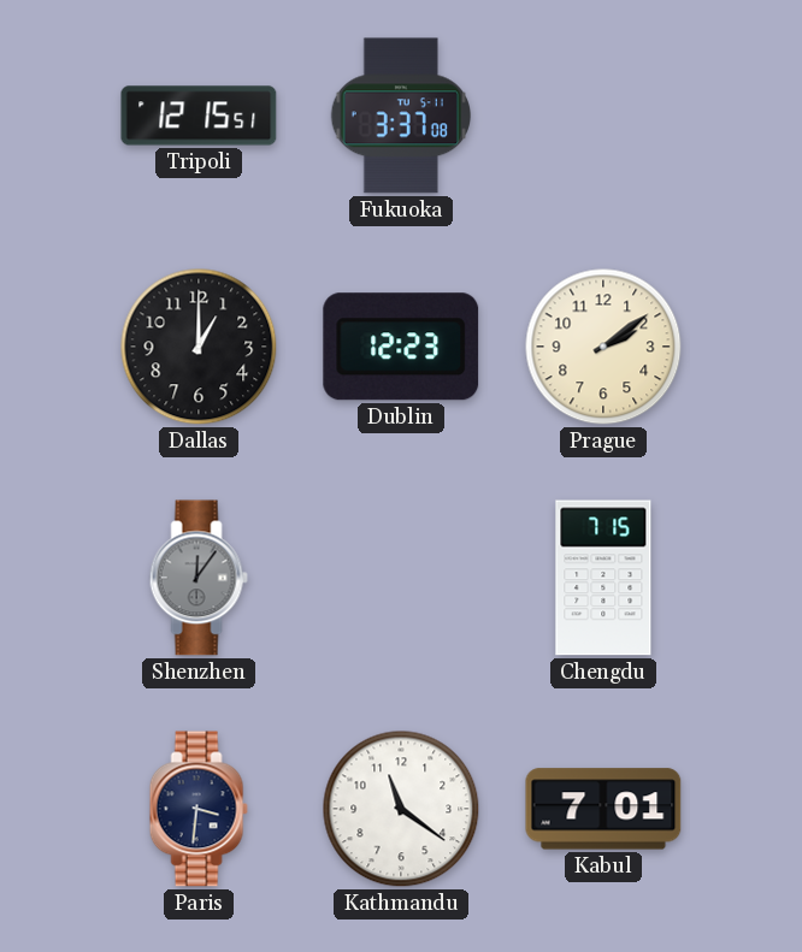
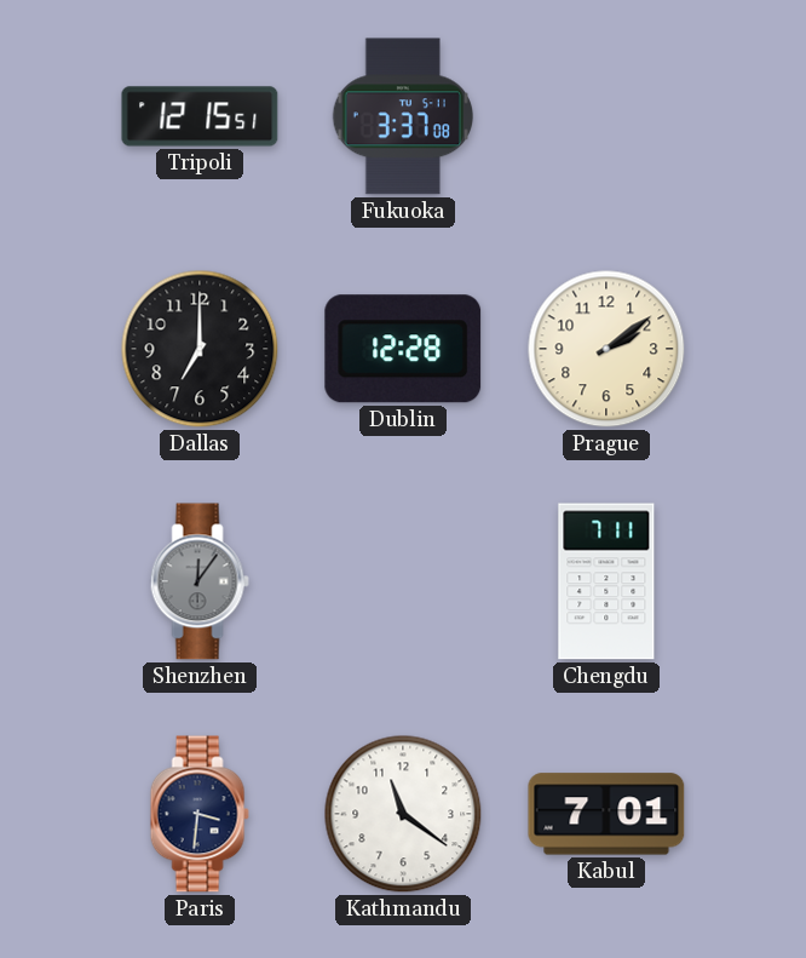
Dallas: 1:00 -> 7:00
Dublin: 12:23 -> 12:28
Chengdu: 7:15 -> 7:11
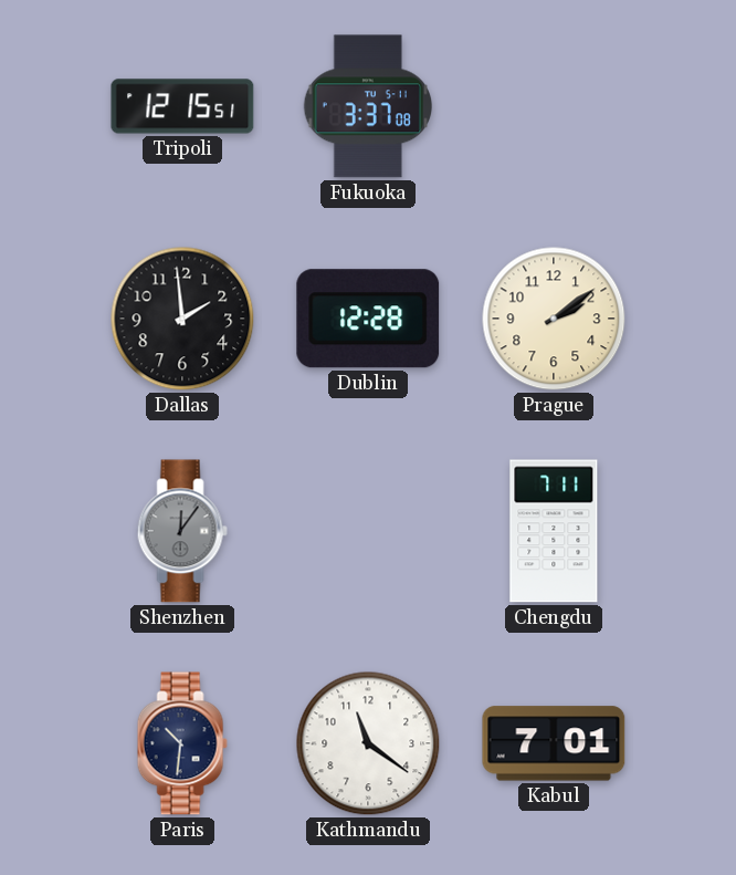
Dallas: 7:00 -> 1:59
Paris: 3:31 -> 10:31
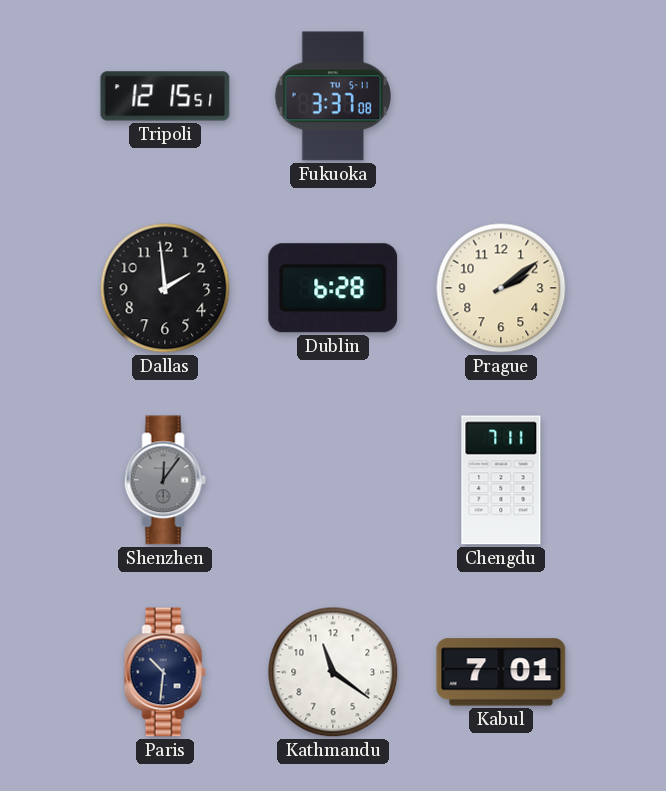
Dublin: 12:28 -> 6:28
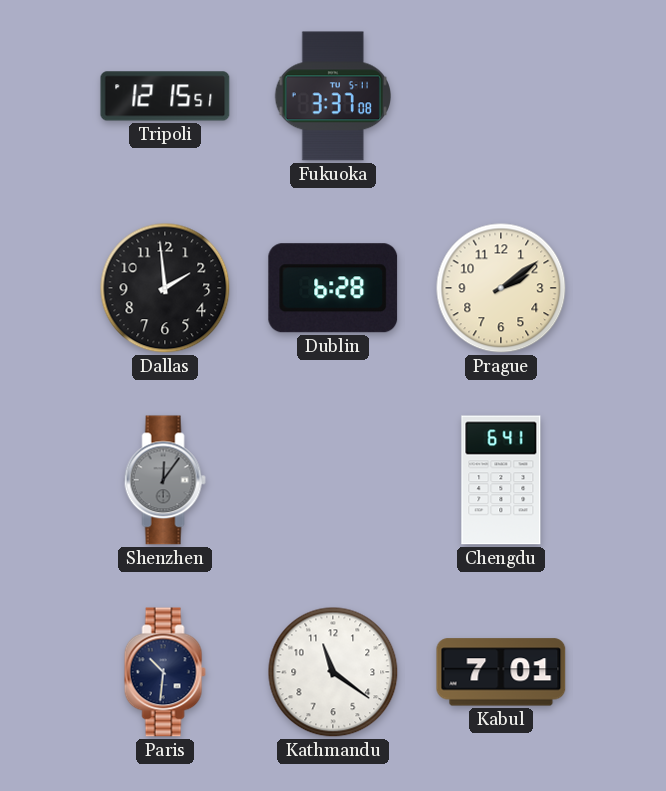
Chengdu: 7:11 -> 6:41
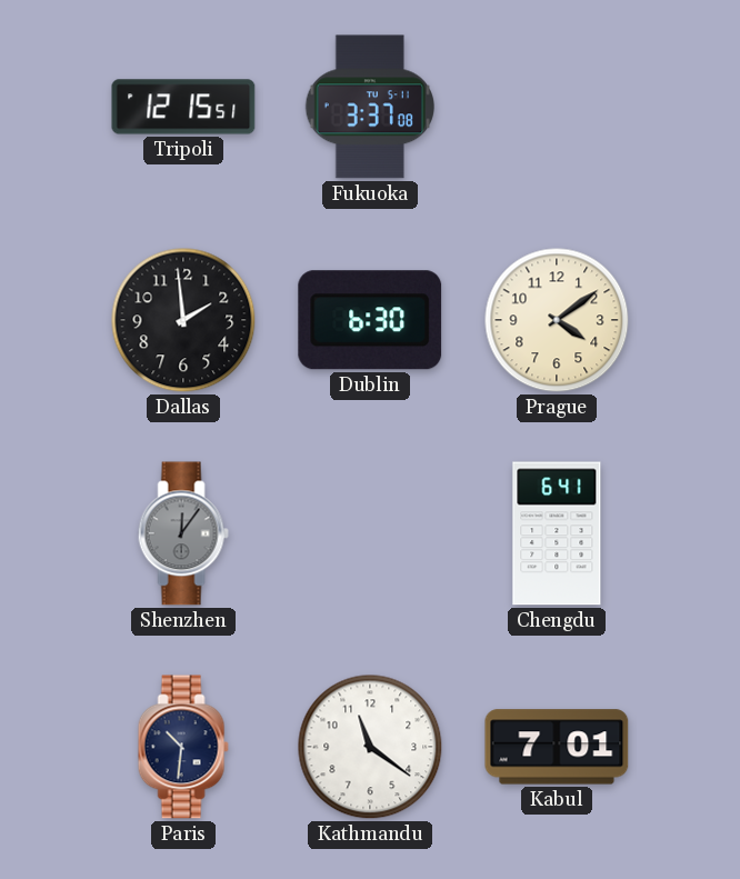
Dublin: 6:28 -> 6:30
Prague: 2:09 -> 4:09
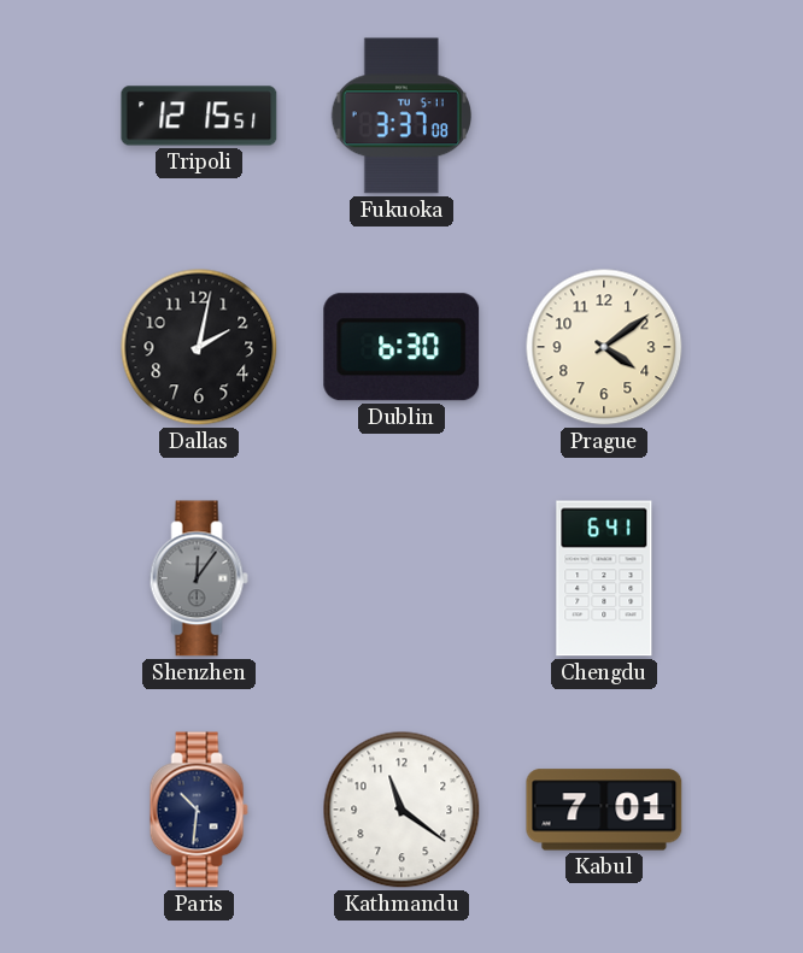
Dallas: 1:59 -> 2:02
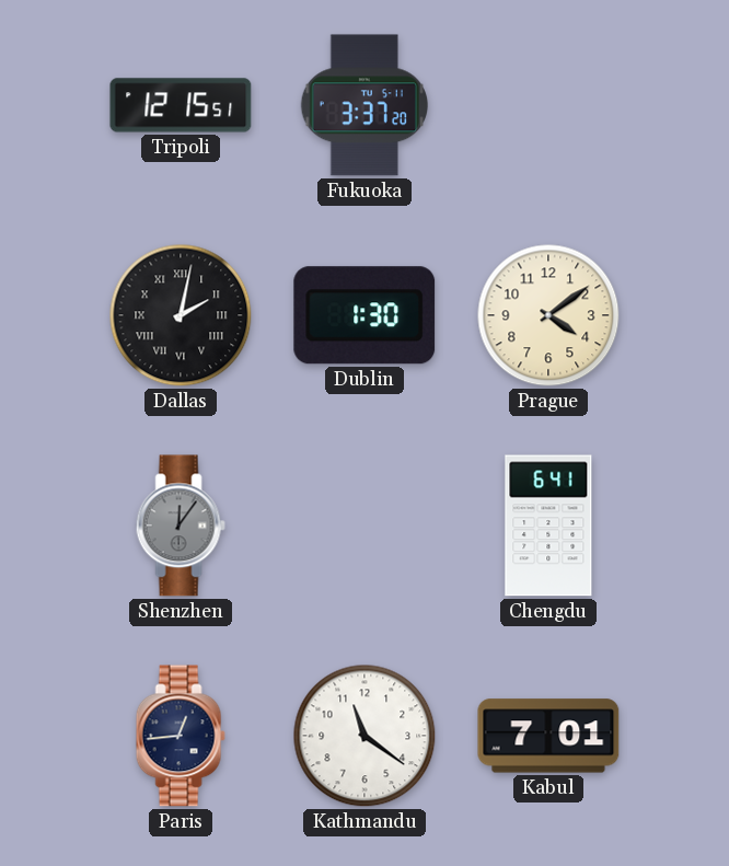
Fukuoka: 3:37:08 -> 3:37:20
Dallas numerals: Arabic -> Roman
Dublin: 6:30 -> 1:30
Paris: 10:31 -> 12:44
